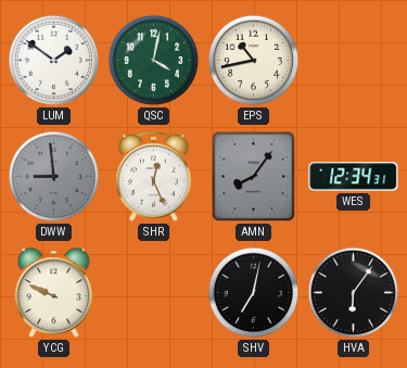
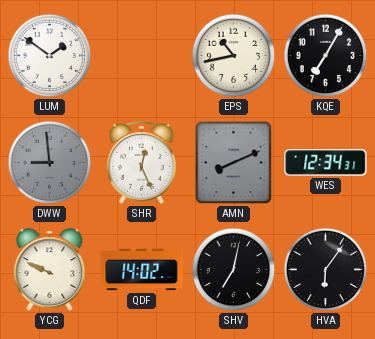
QSC: 4:02 -> none
KQE: none -> 7:05
AMN: 8:06 -> 8:11
QDF: none -> 14:02
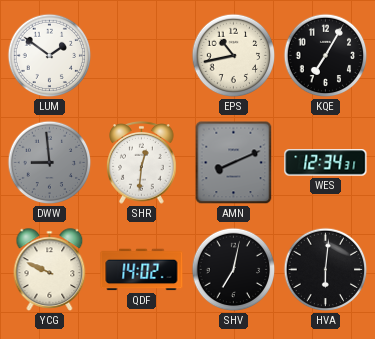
SHR: 12:26 -> 12:31
HVA: 6:06 -> 6:01
